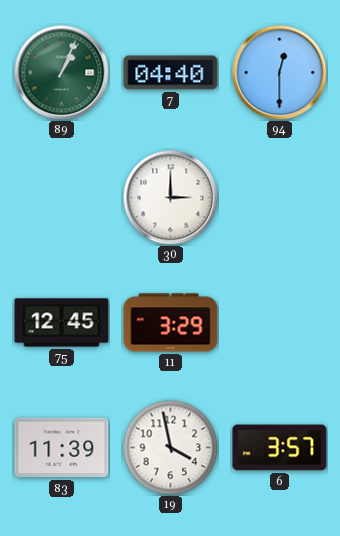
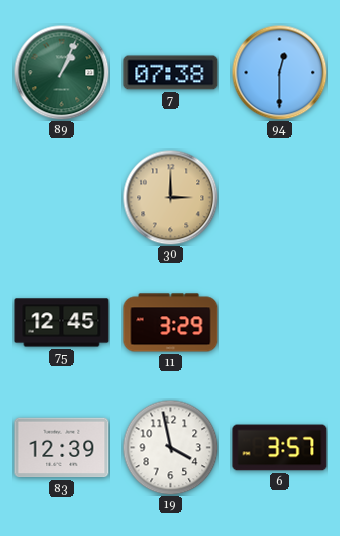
7: 04:40 -> 07:38
30 dial: white -> champagne
83: 11:39 -> 12:39
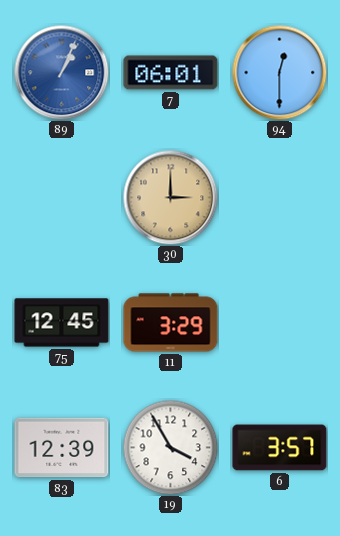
89 dial: green -> blue
7: 07:38 -> 06:01
19: 3:58 -> 3:55
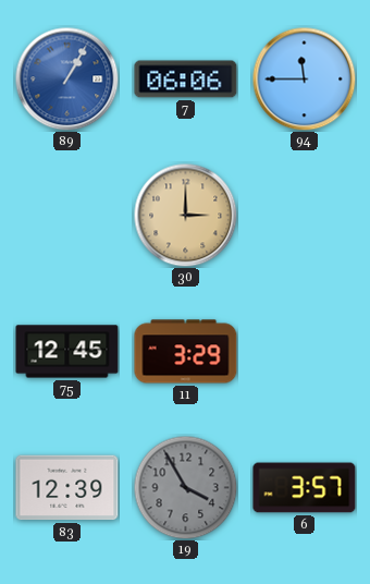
89: 1:04 -> 1:05
7: 06:01 -> 06:06
94: 12:30 -> 11:45
19 dial: white -> grey
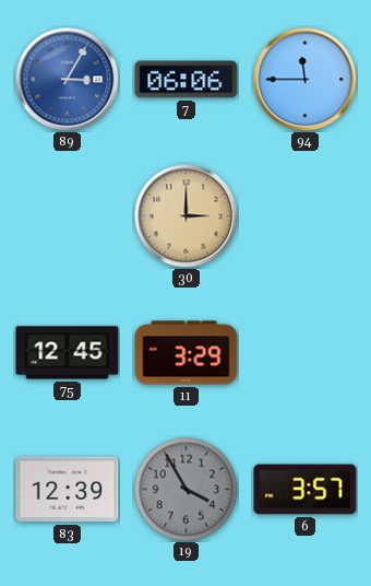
89: 1:05 -> 3:05
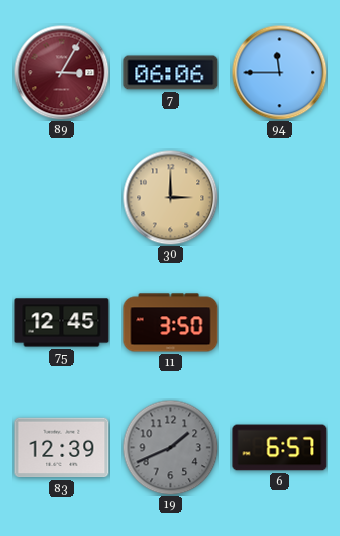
89 dial: blue -> burgundy
11: 3:29 -> 3:50
19: 3:55 -> 1:41
6: 3:57 -> 6:57
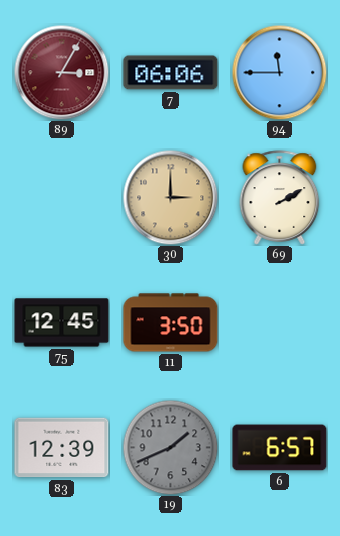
69: none -> 2:10
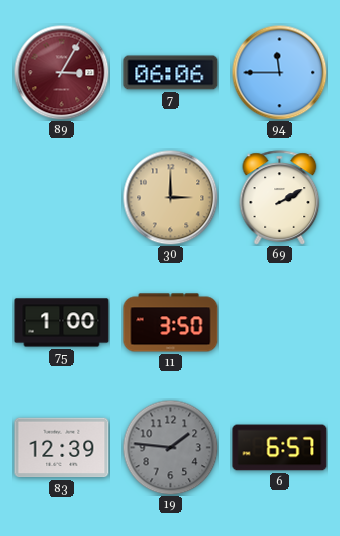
75: 12:45 -> 1:00
19: 1:41 -> 1:46
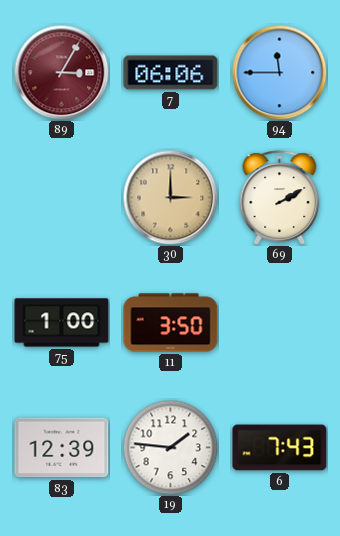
19 dial: grey -> white
6: 6:57 -> 7:43
